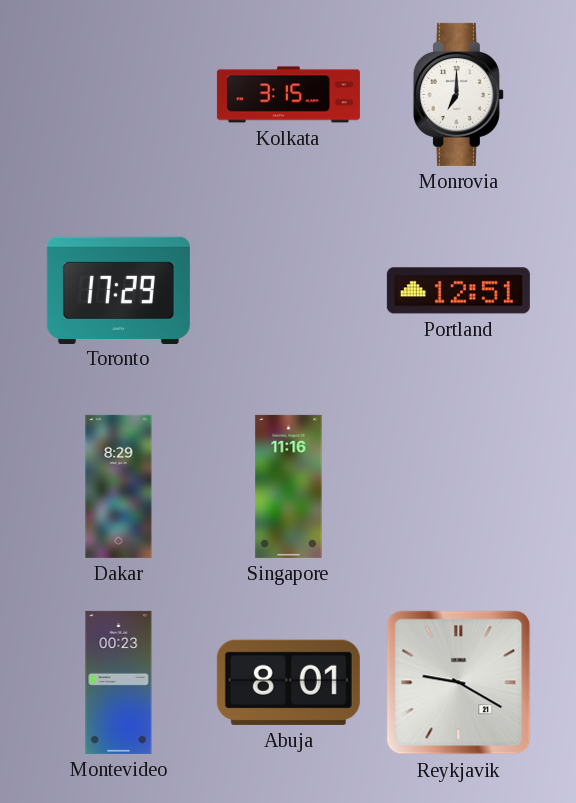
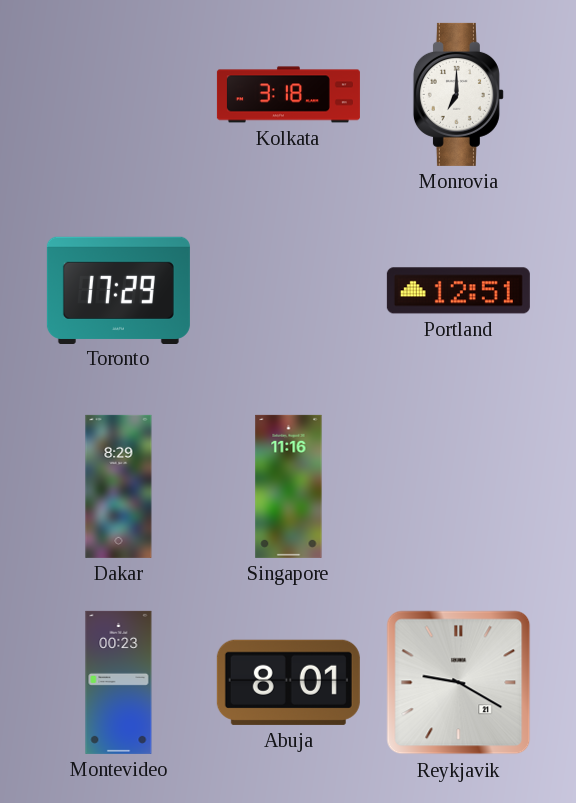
Kolkata: 3:15 -> 3:18
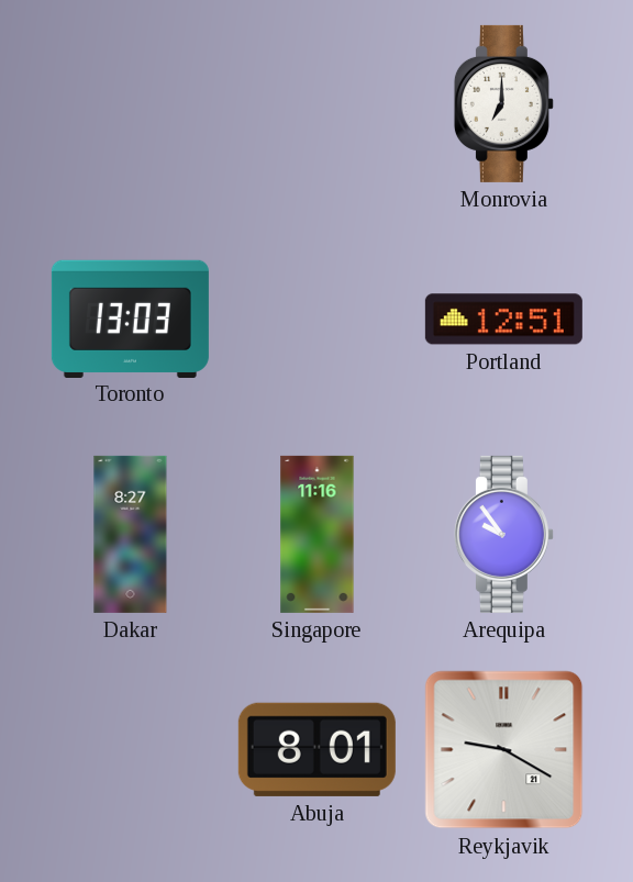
Kolkata: 3:18 -> none
Toronto: 17:29 -> 13:03
Dakar: 8:29 -> 8:27
Arequipa: none -> 9:54
Montevideo: 00:23 -> none
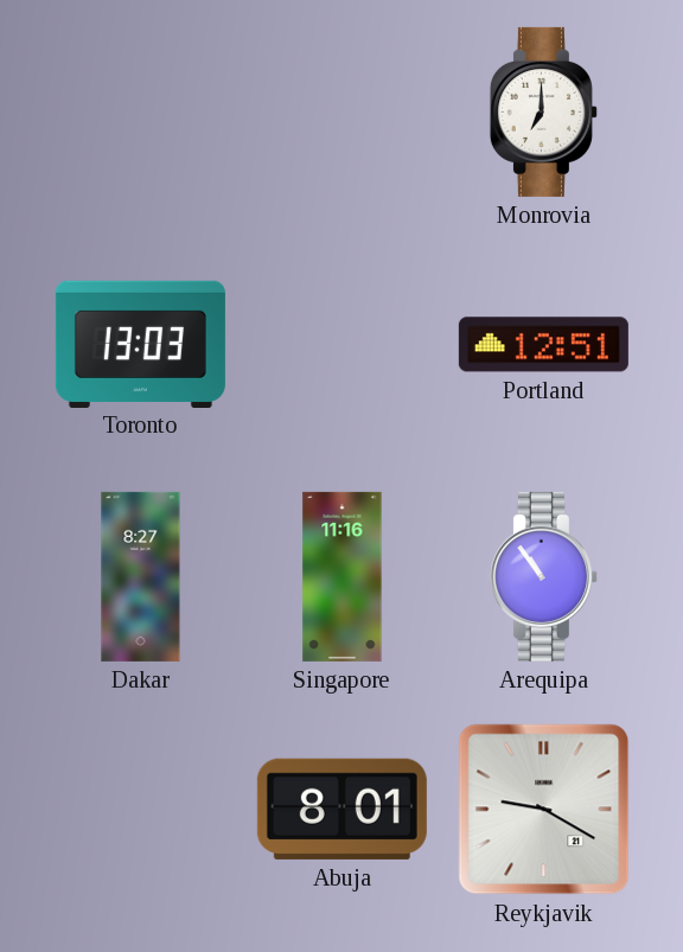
Arequipa: 9:54 -> 10:54
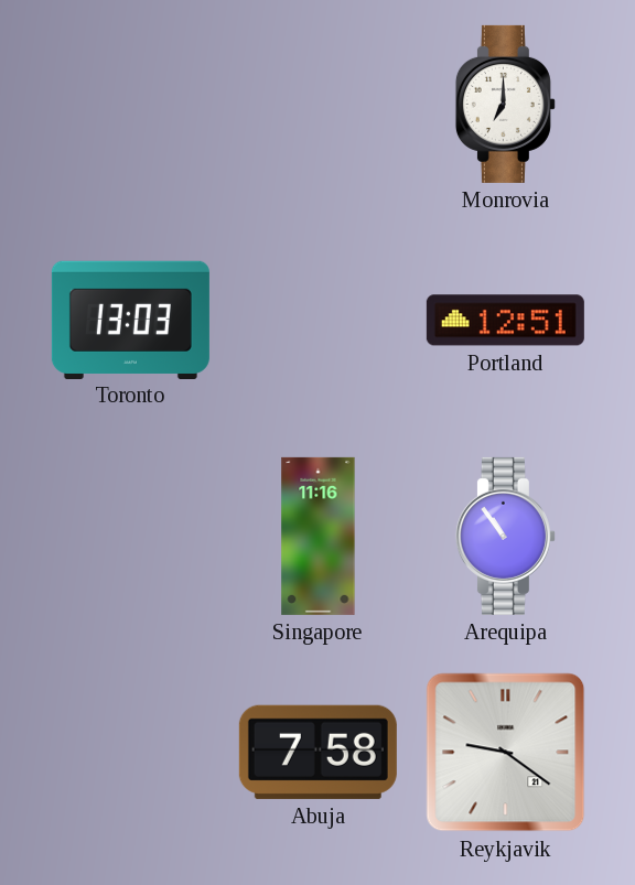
Dakar: 8:27 -> none
Abuja: 8:01 -> 7:58
Reykjavik: 9:20 -> 9:21
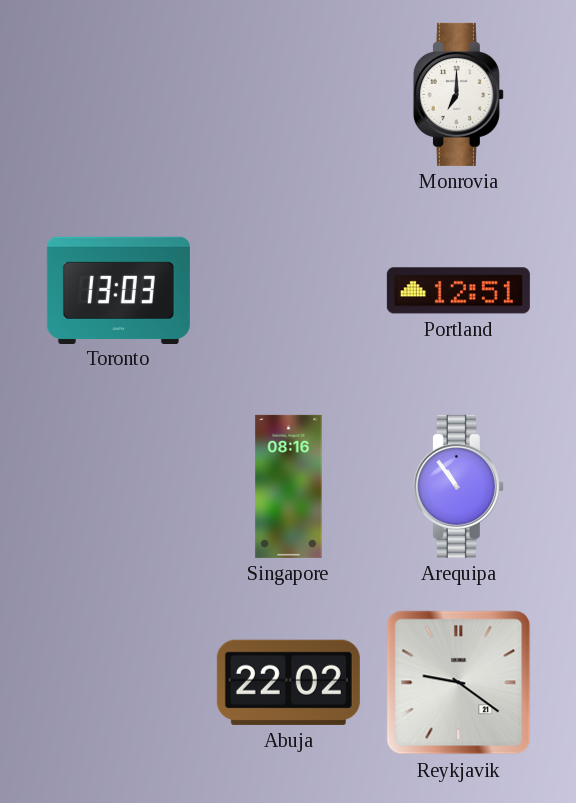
Singapore: 11:16 -> 08:16
Abuja: 7:58 -> 22:02
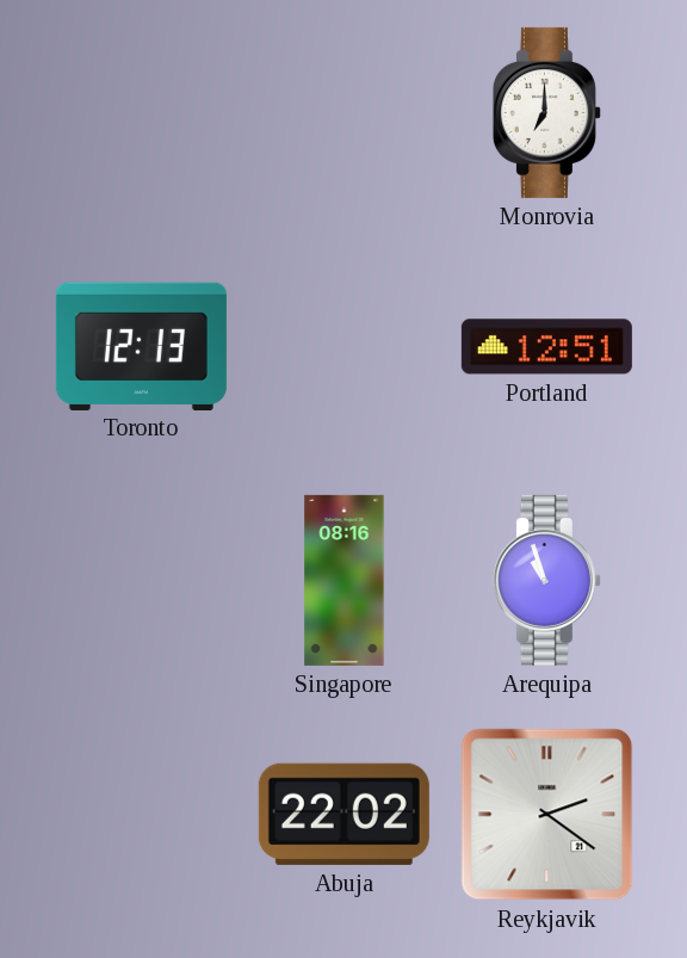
Toronto: 13:03 -> 12:13
Arequipa: 10:54 -> 10:57
Reykjavik: 9:21 -> 2:21
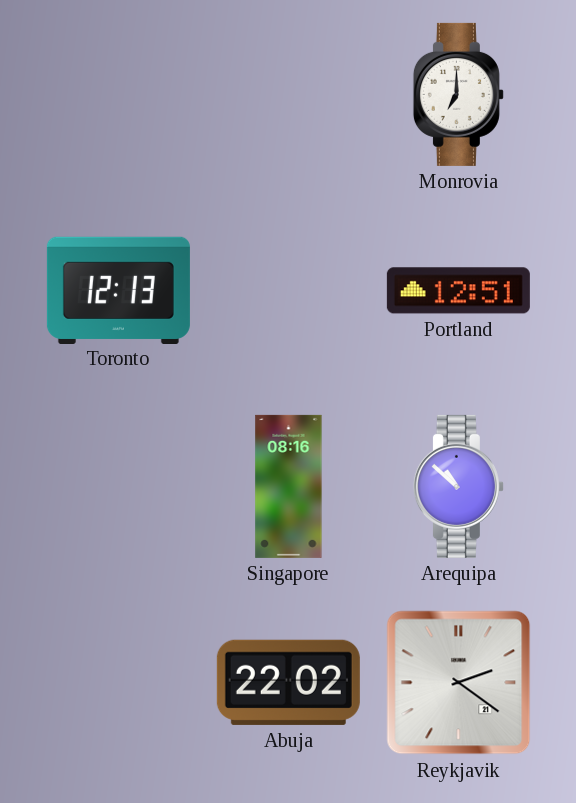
Arequipa: 10:57 -> 10:52
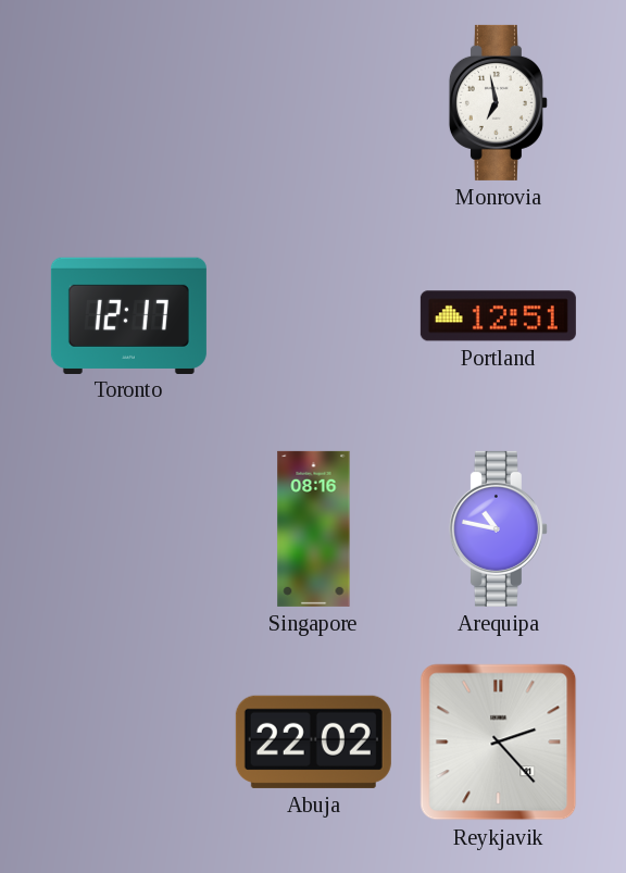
Monrovia: 7:00 -> 6:58
Toronto: 12:13 -> 12:17
Arequipa: 10:52 -> 10:47
Reykjavik: 2:21 -> 2:23
